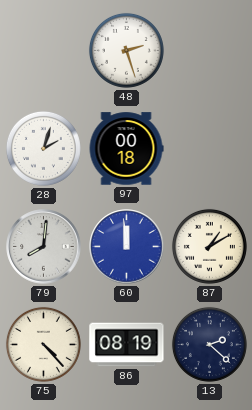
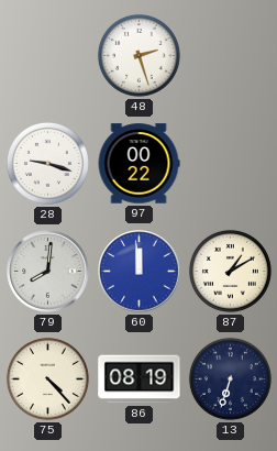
28: 2:03 -> 9:18
97: 00:18 -> 00:22
13: 2:22 -> 6:33
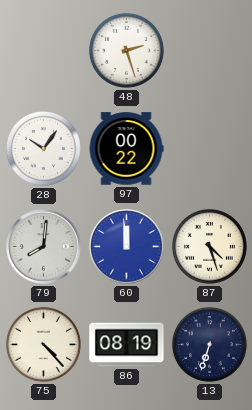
28: 9:18 -> 10:06
87: 1:10 -> 4:27
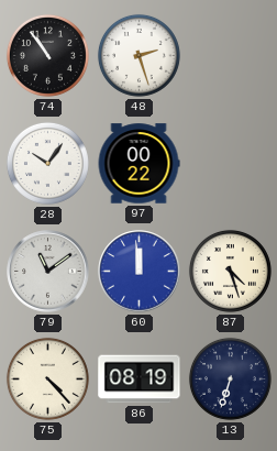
74: none -> 10:54
79: 8:01 -> 11:09
